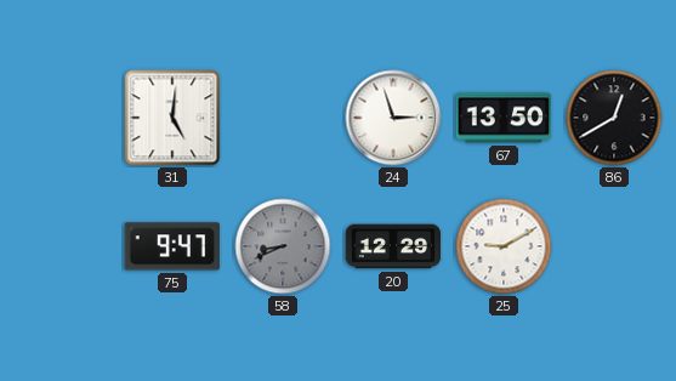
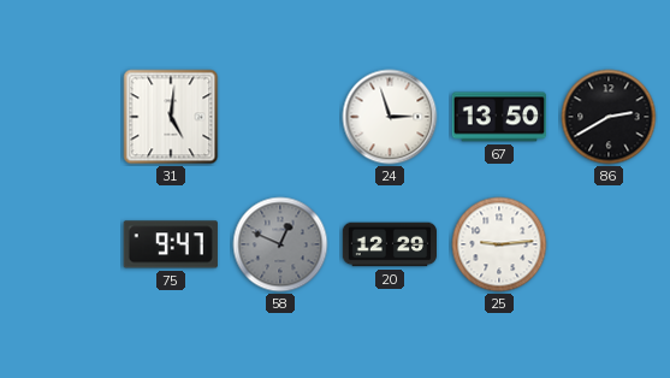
86: 12:40 -> 2:40
58: 8:41 -> 12:49
25: 9:10 -> 9:14
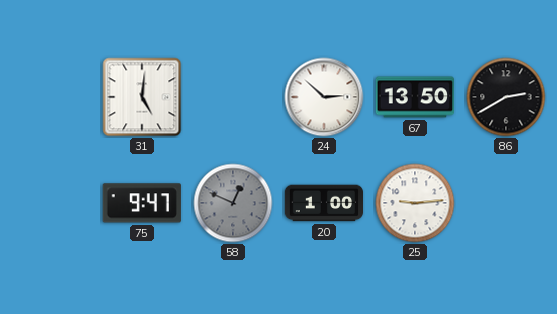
24: 2:57 -> 2:52
20: 12:29 -> 1:00
